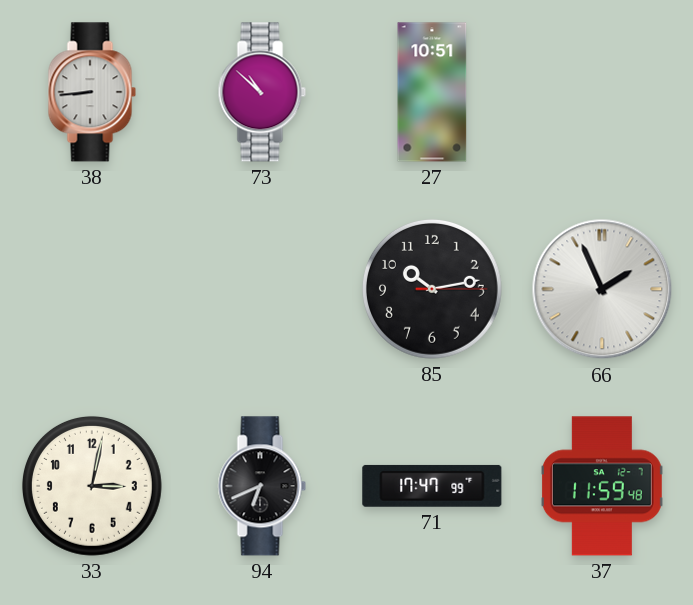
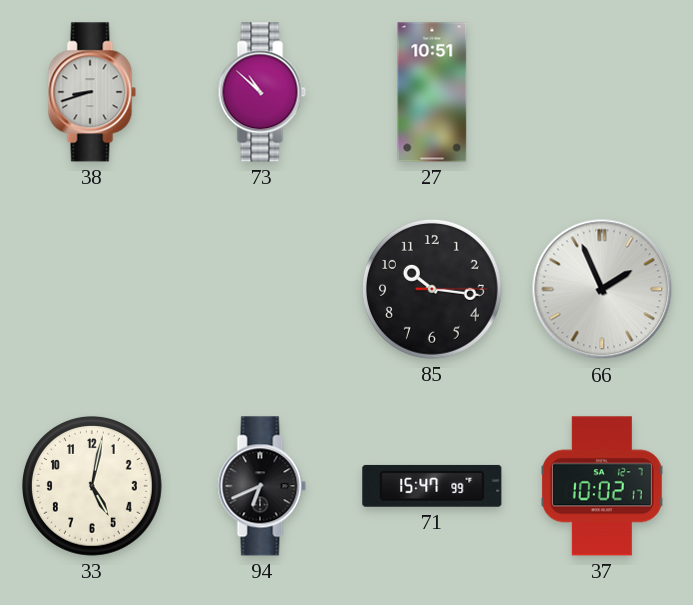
38: 8:44 -> 8:42
85: 10:13 -> 10:16
33: 3:02 -> 5:02
71: 17:47 -> 15:47
37: 11:59 -> 10:02
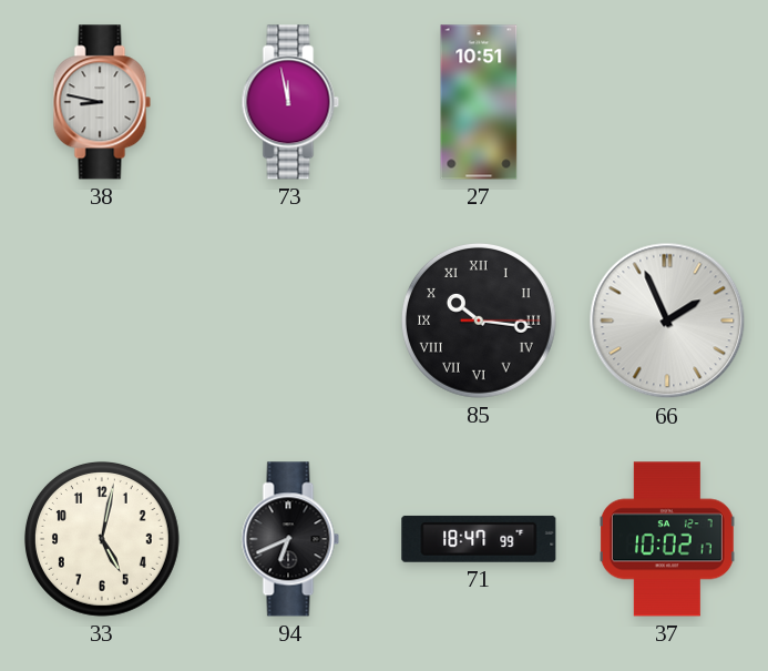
38: 8:42 -> 8:47
73: 10:52 -> 11:58
85 numerals: Arabic -> Roman
71: 15:47 -> 18:47
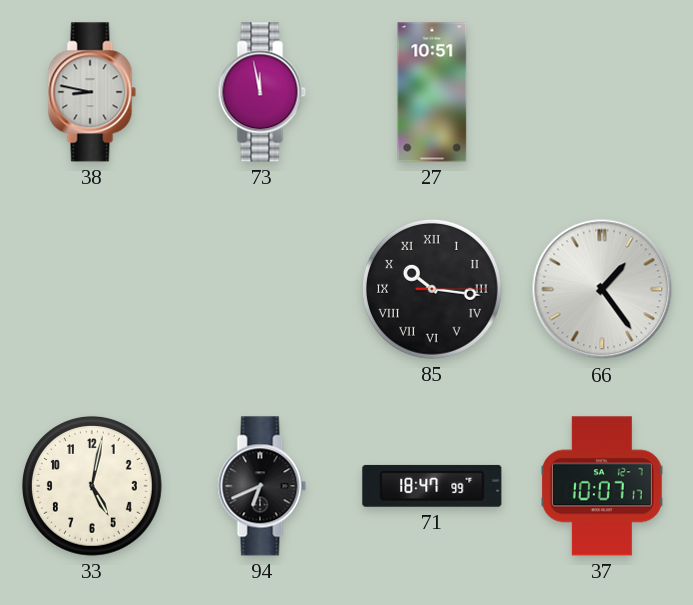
66: 1:56 -> 1:24
37: 10:02 -> 10:07
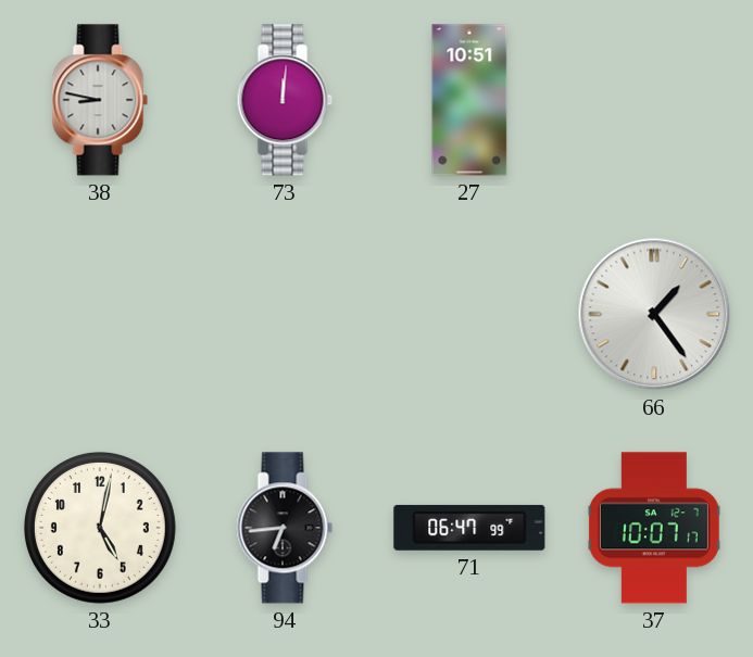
73: 11:58 -> 12:01
85: 10:16 -> none
94: 6:41 -> 6:44
71: 18:47 -> 06:47
